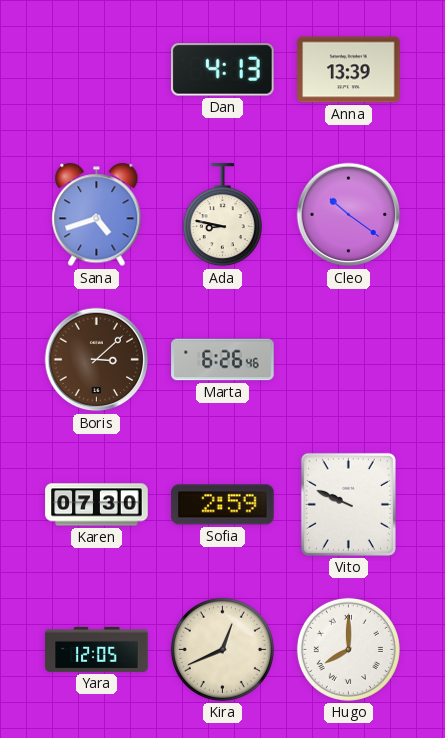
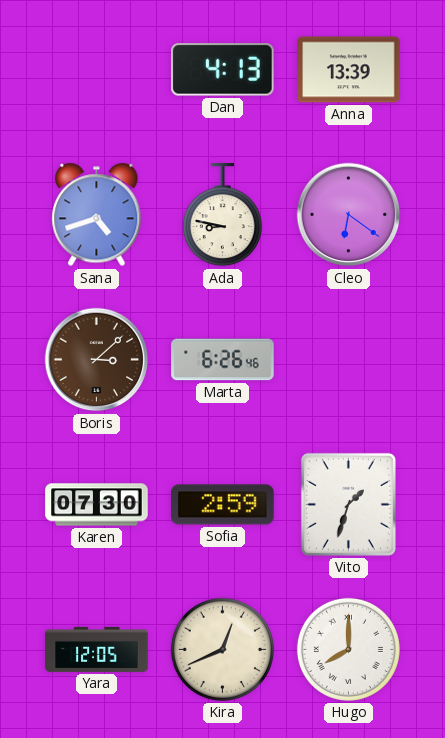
Cleo: 10:21 -> 6:21
Vito: 9:49 -> 1:33
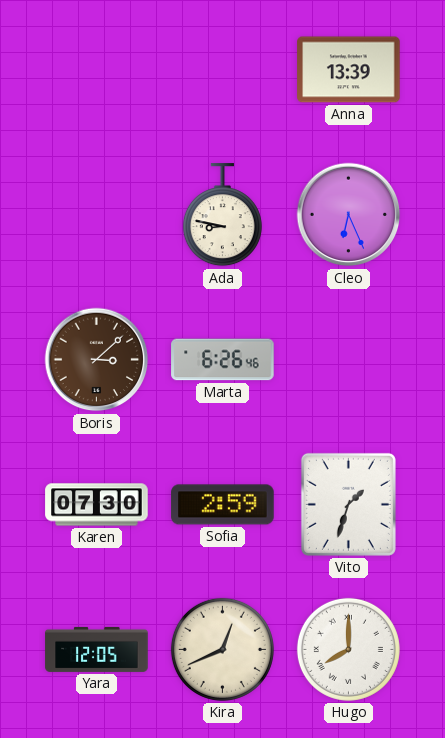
Dan: 4:13 -> none
Sana: 4:42 -> none
Cleo: 6:21 -> 6:26
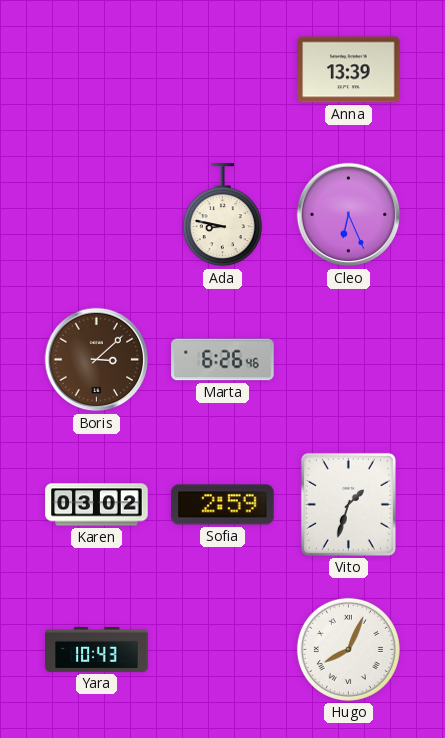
Karen: 07:30 -> 03:02
Yara: 12:05 -> 10:43
Kira: 12:41 -> none
Hugo: 8:00 -> 8:04
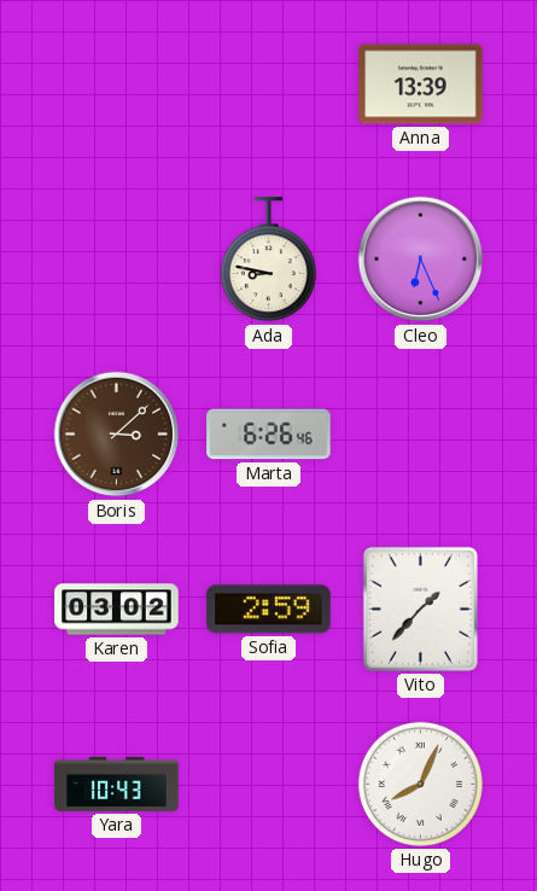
Vito: 1:33 -> 1:37
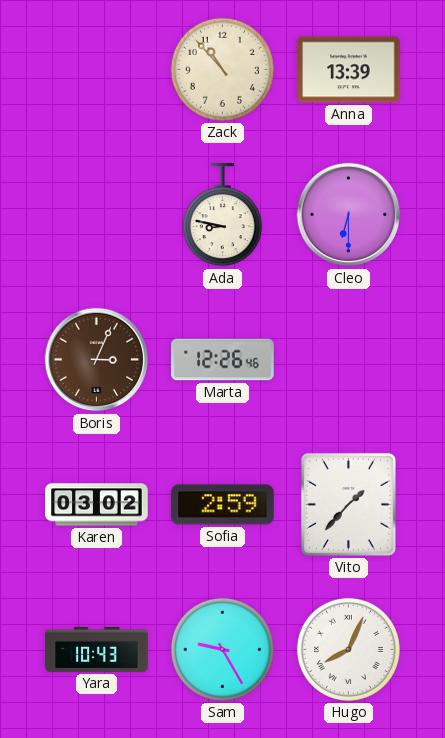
Zack: none -> 10:53
Cleo: 6:26 -> 6:30
Boris: 3:08 -> 3:04
Marta: 6:26 -> 12:26
Sam: none -> 9:25
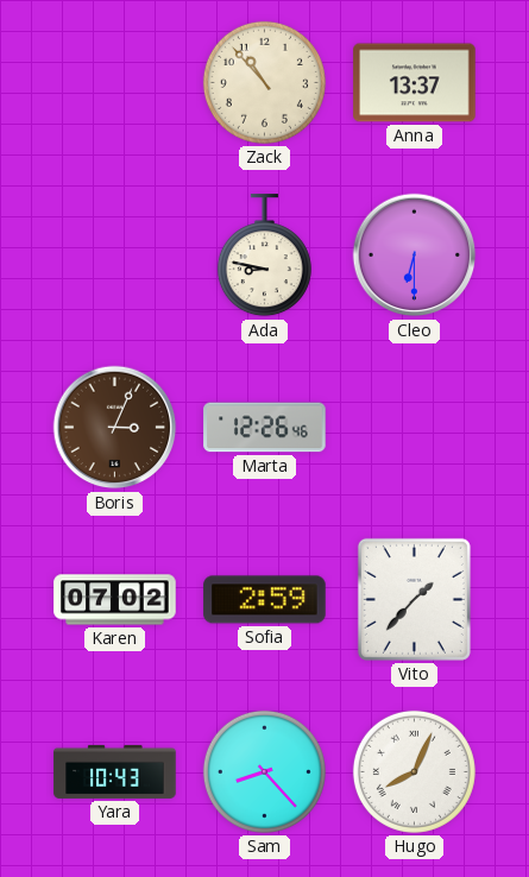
Anna: 13:39 -> 13:37
Karen: 03:02 -> 07:02
Sam: 9:25 -> 8:23
